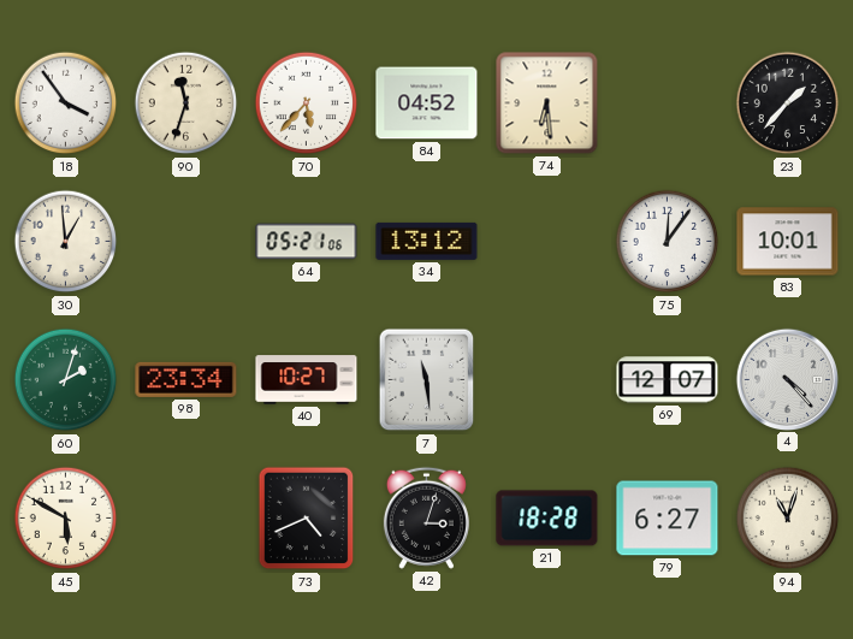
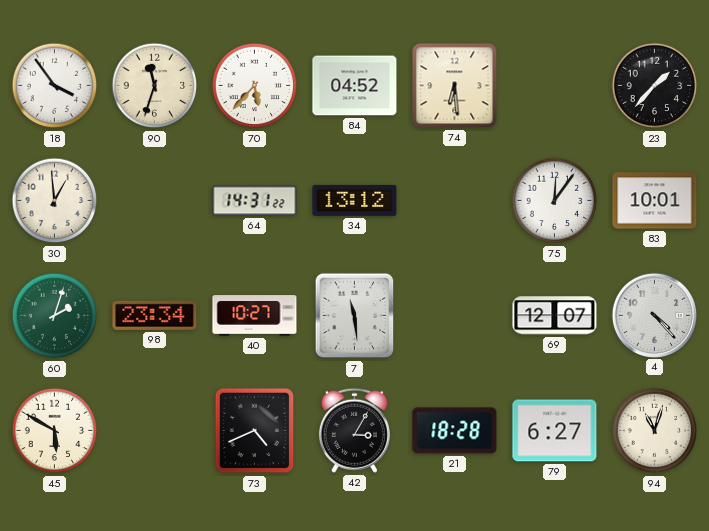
64: 05:21 -> 14:31
42: 3:03 -> 3:05
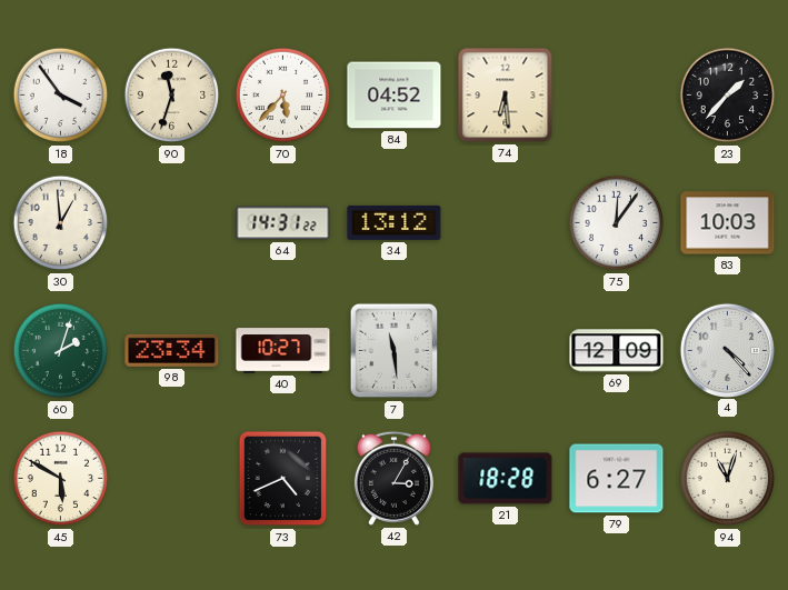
83: 10:01 -> 10:03
69: 12:07 -> 12:09
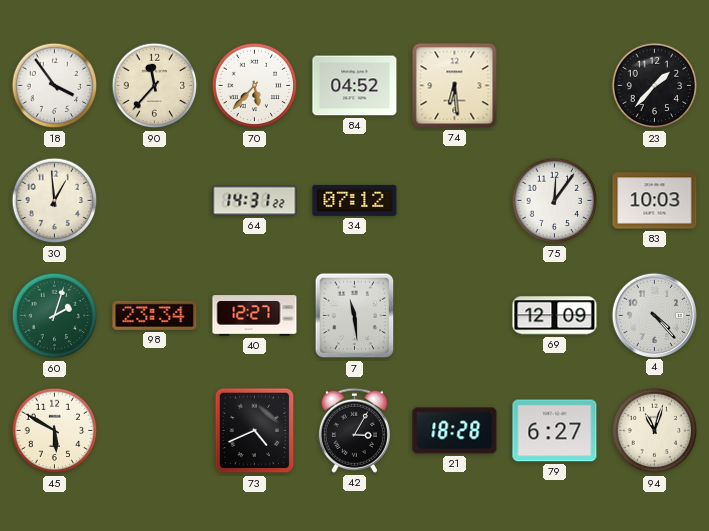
90: 11:33 -> 11:37
34: 13:12 -> 07:12
40: 10:27 -> 12:27
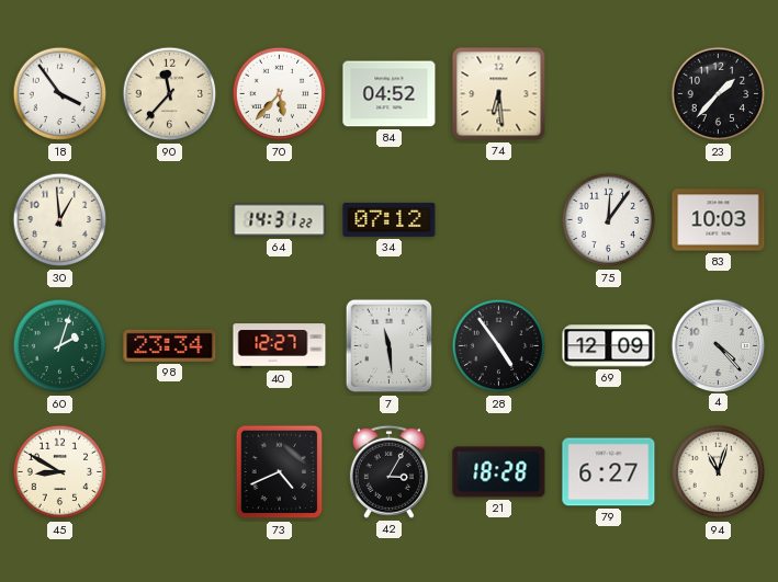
28: none -> 4:54
45: 5:50 -> 8:50
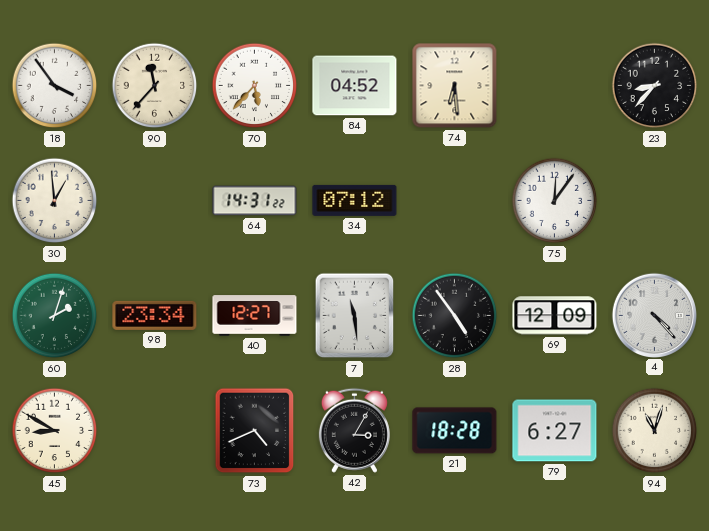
23: 1:37 -> 8:37
83: 10:03 -> none
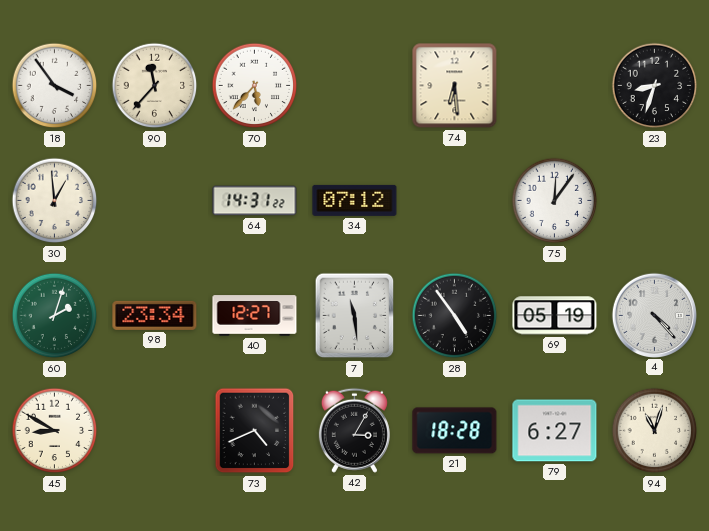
84: 04:52 -> none
23: 8:37 -> 8:33
69: 12:09 -> 05:19
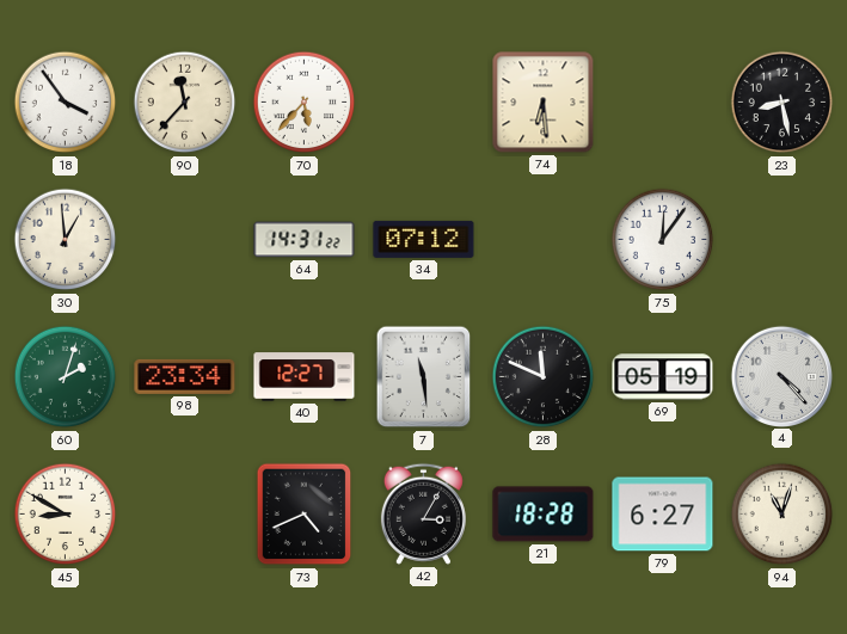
23: 8:33 -> 8:28
28: 4:54 -> 11:49
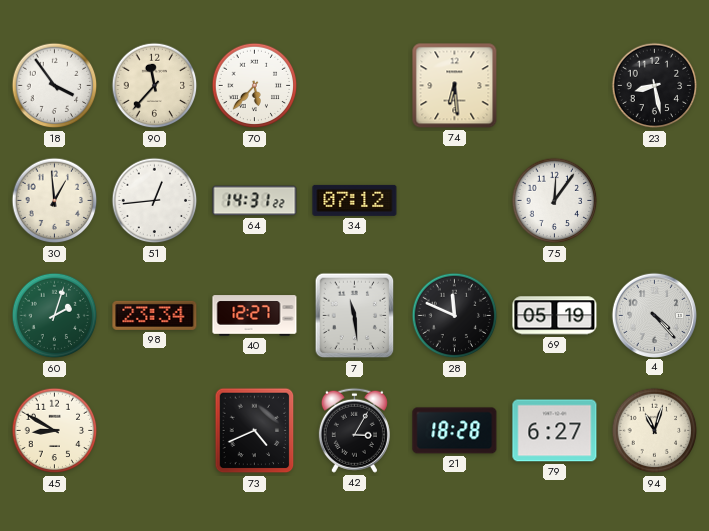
51: none -> 12:44
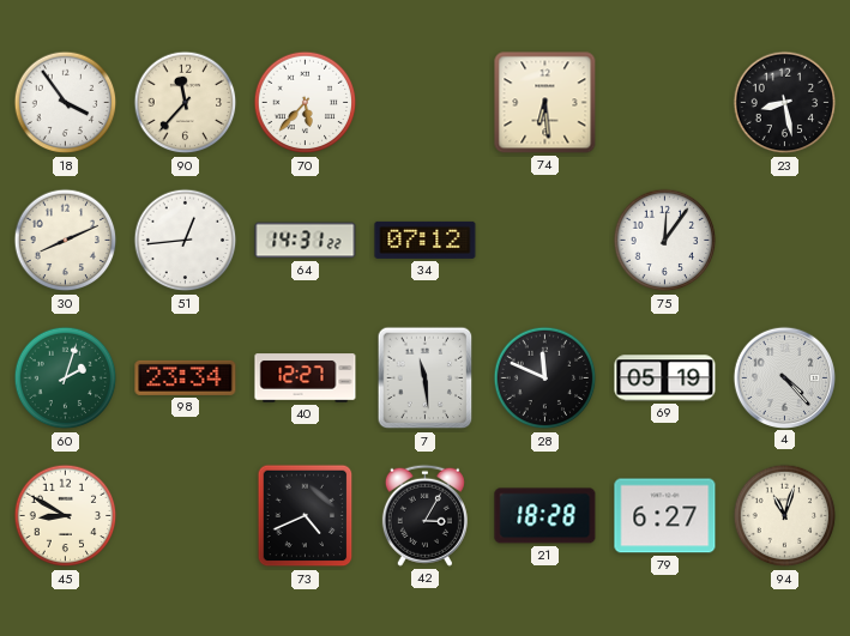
30: 12:59 -> 8:11
